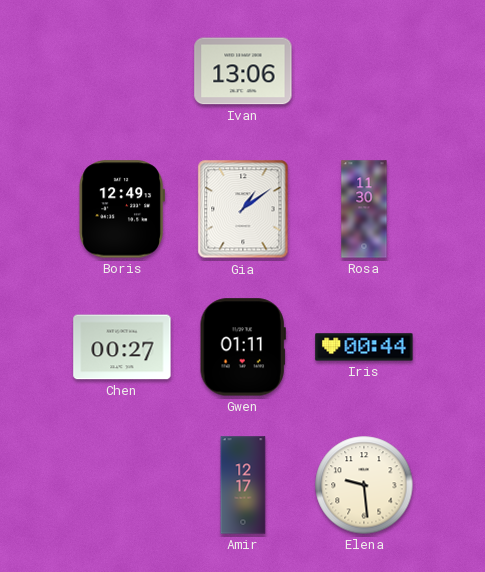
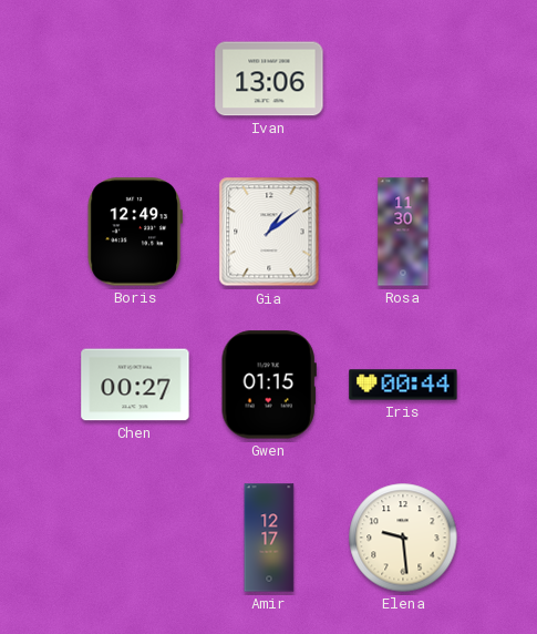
Gwen: 01:11 -> 01:15
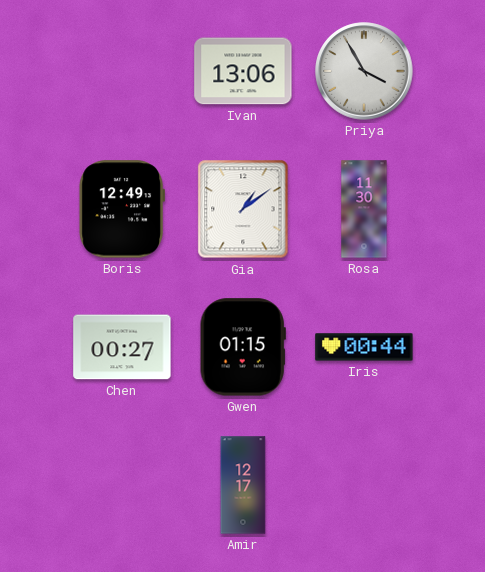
Priya: none -> 3:55
Elena: 9:29 -> none
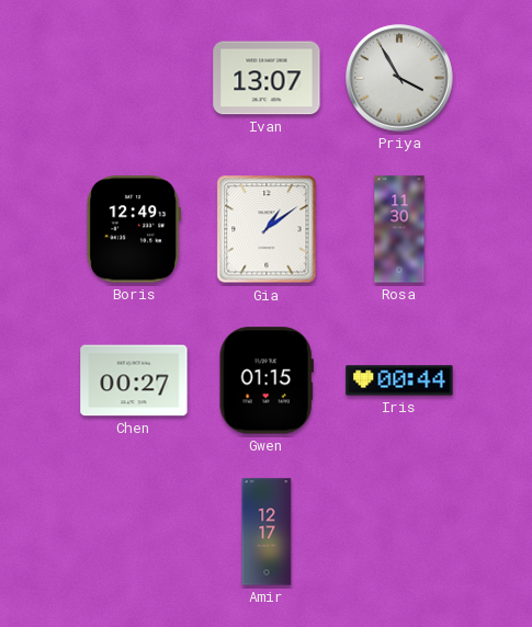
Ivan: 13:06 -> 13:07
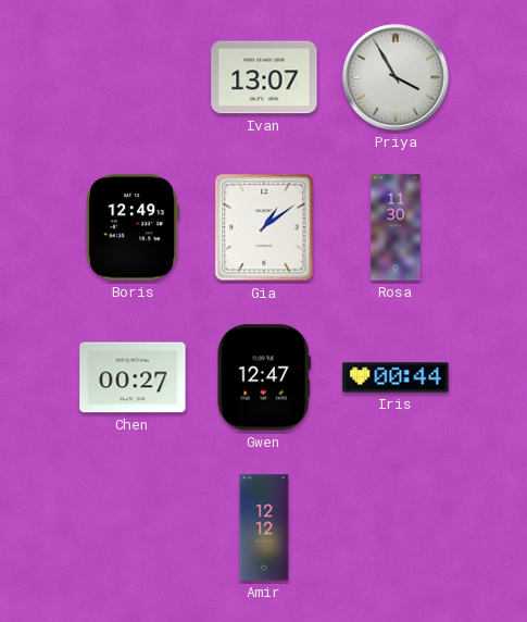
Gwen: 01:15 -> 12:47
Amir: 12:17 -> 12:12
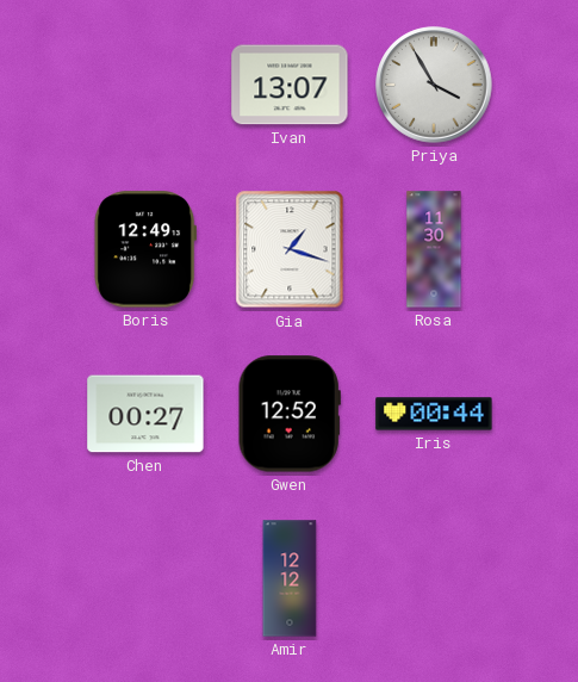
Gia: 1:09 -> 1:18
Gwen: 12:47 -> 12:52
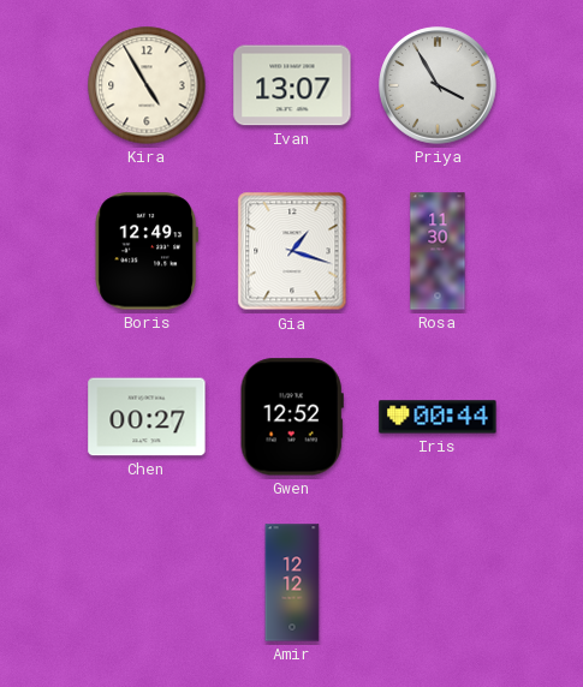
Kira: none -> 4:55
